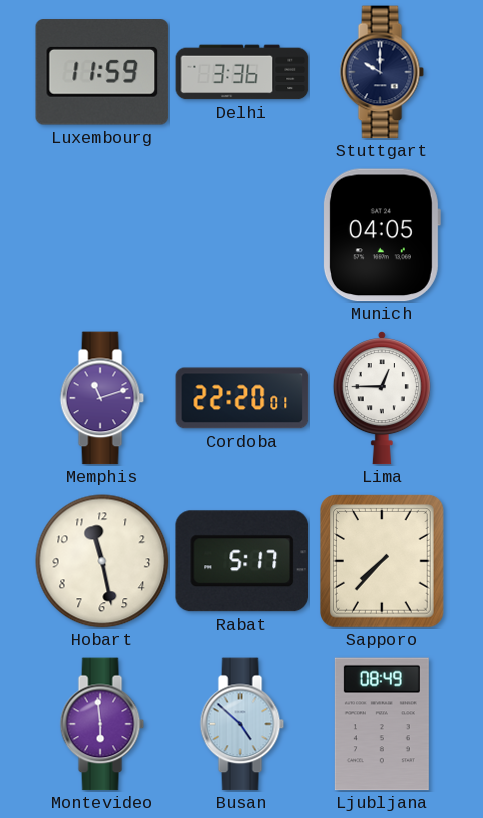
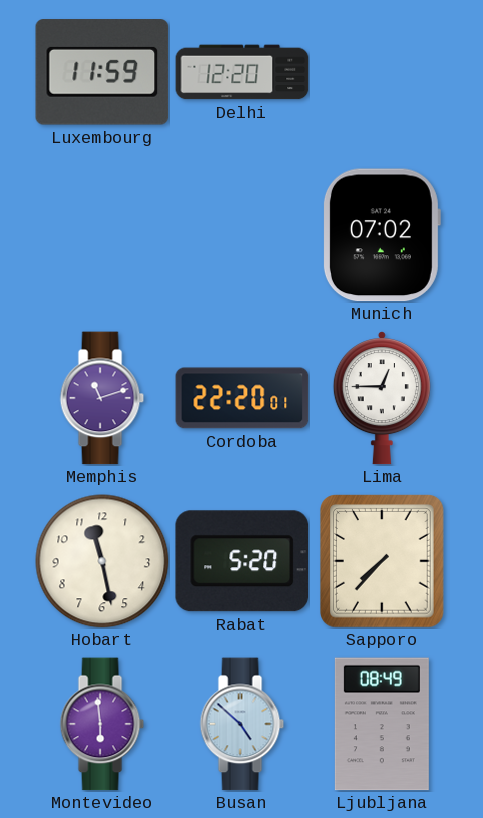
Delhi: 3:36 -> 12:20
Stuttgart: 10:00 -> none
Munich: 04:05 -> 07:02
Rabat: 5:17 -> 5:20
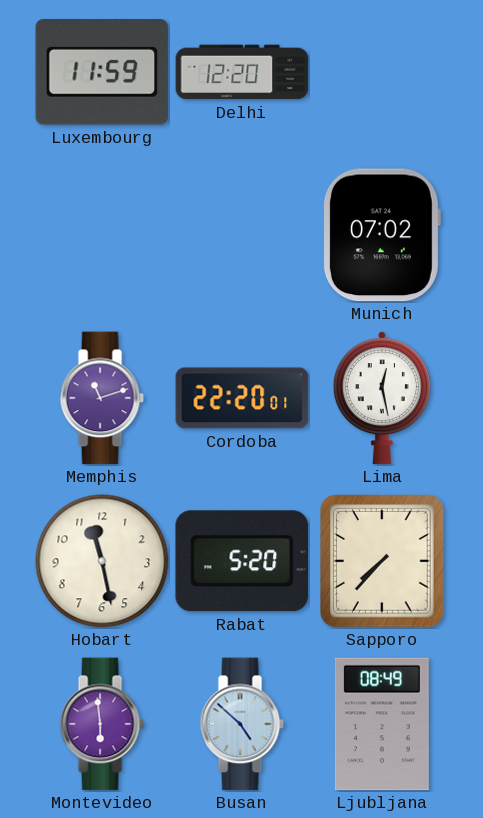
Lima: 12:45 -> 12:28
